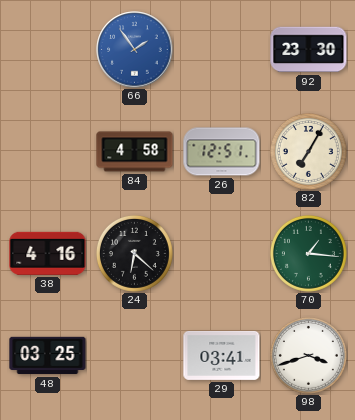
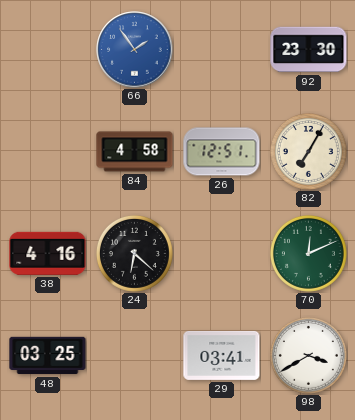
70: 1:16 -> 12:11
98: 3:42 -> 3:40
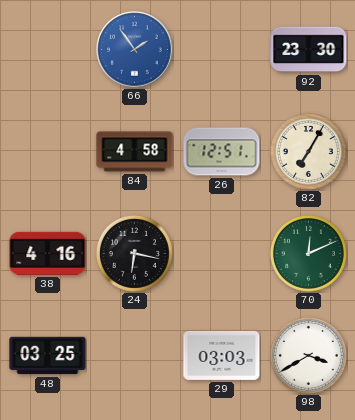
24: 6:22 -> 6:17
29: 03:41 -> 03:03
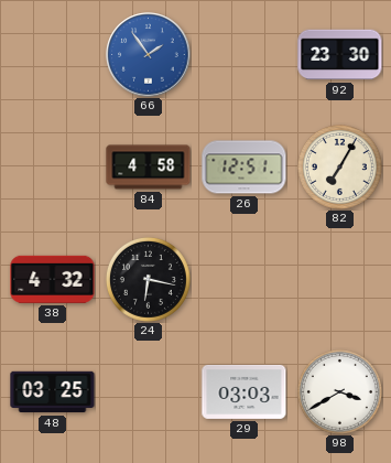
38: 4:16 -> 4:32
70: 12:11 -> none
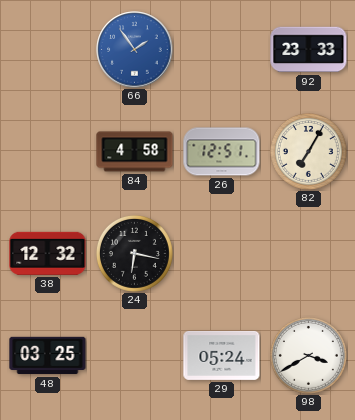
92: 23:30 -> 23:33
38: 4:32 -> 12:32
29: 03:03 -> 05:24
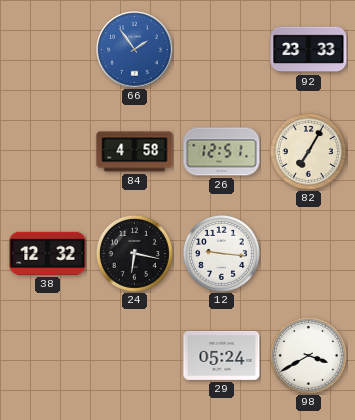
12: none -> 9:16
48: 03:25 -> none
